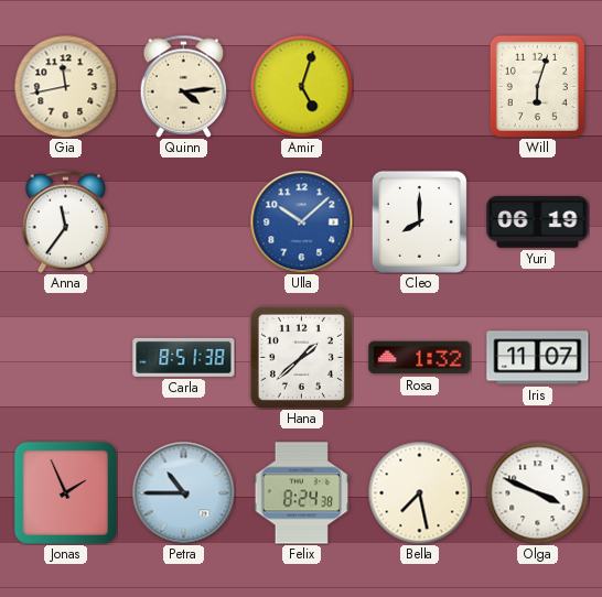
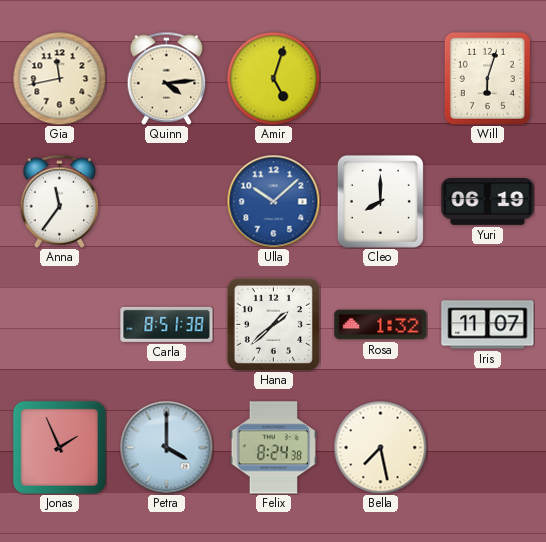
Petra: 10:45 -> 4:00
Olga: 3:49 -> none
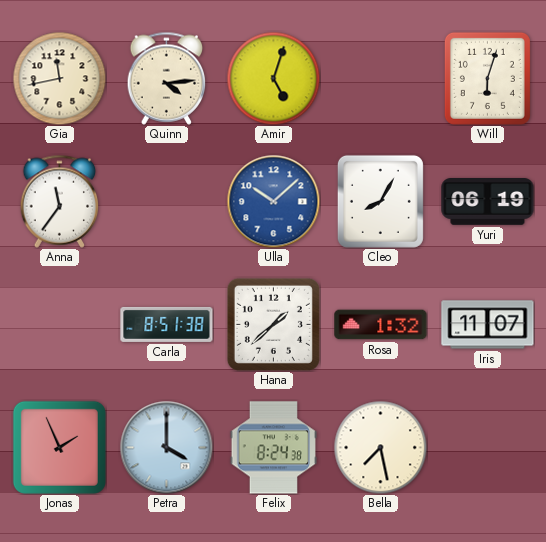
Cleo: 8:00 -> 8:05
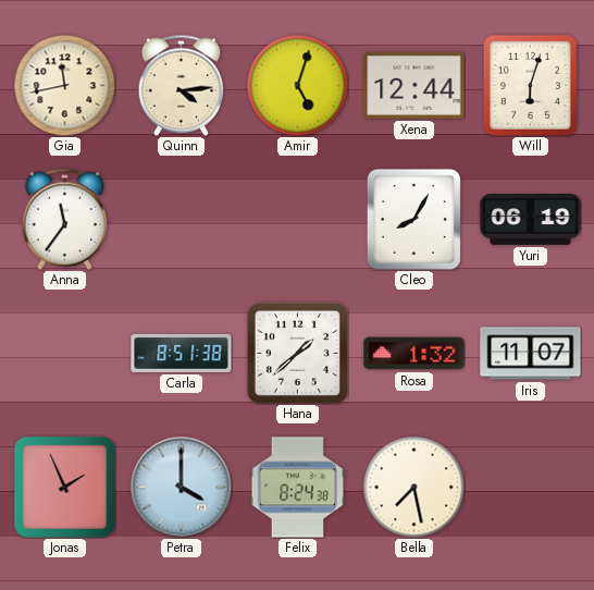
Xena: none -> 12:44
Ulla: 10:08 -> none
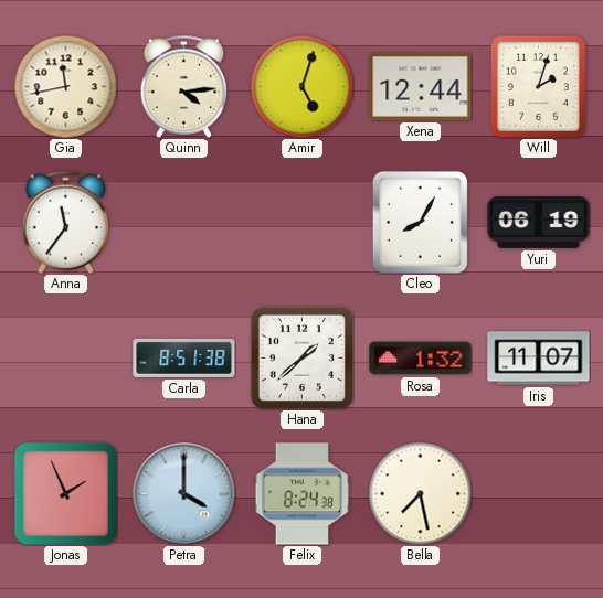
Will: 6:03 -> 2:03
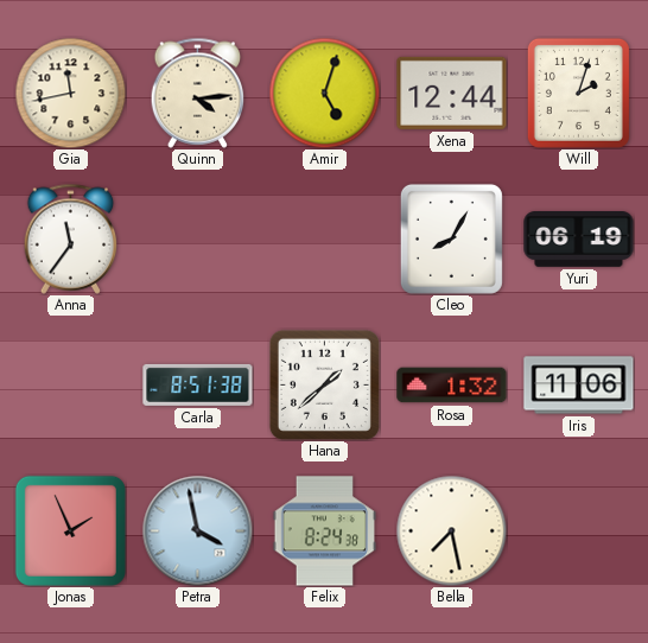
Iris: 11:07 -> 11:06
Petra: 4:00 -> 3:58
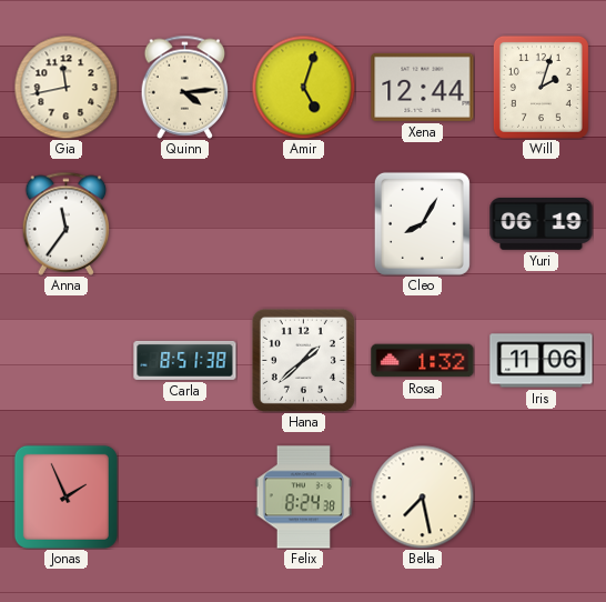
Petra: 3:58 -> none
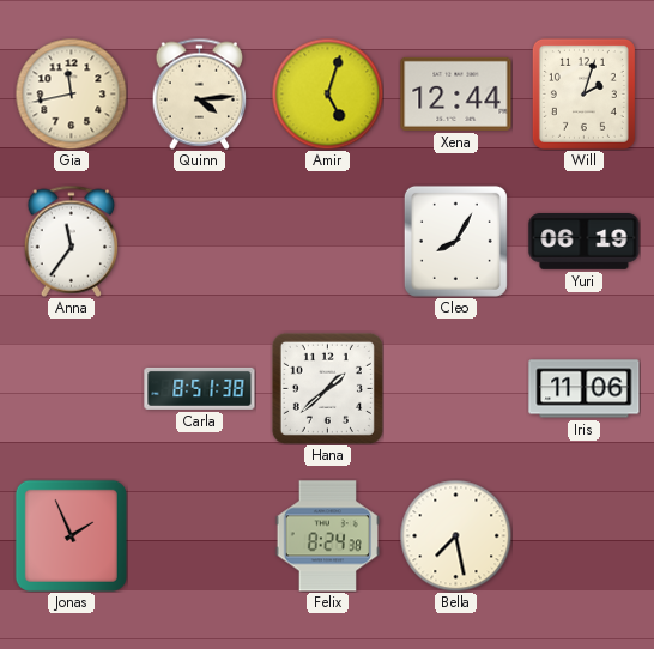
Rosa: 1:32 -> none
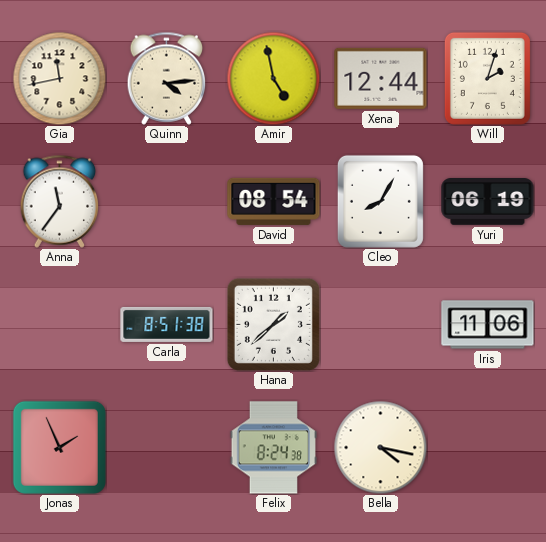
Amir: 5:03 -> 4:58
David: none -> 08:54
Bella: 7:28 -> 4:17
